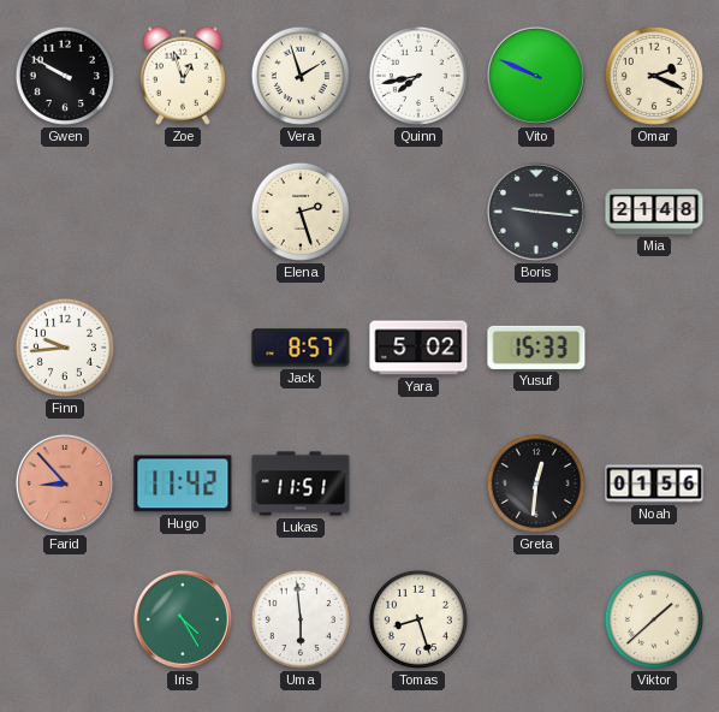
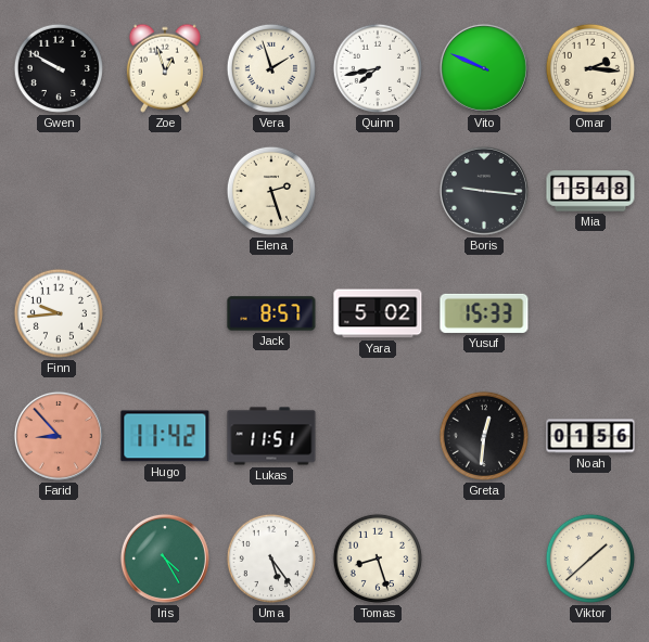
Omar: 2:19 -> 2:16
Mia: 21:48 -> 15:48
Uma: 5:59 -> 5:24
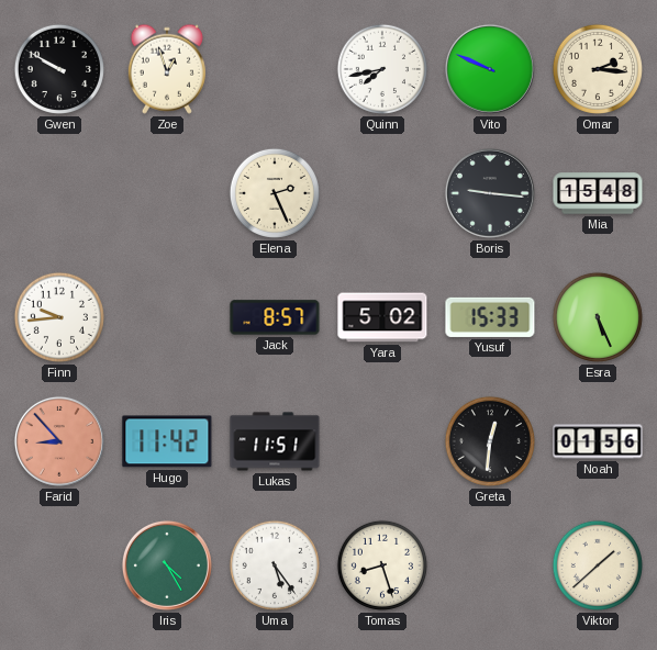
Vera: 1:57 -> none
Elena: 2:27 -> 2:26
Esra: none -> 5:26
